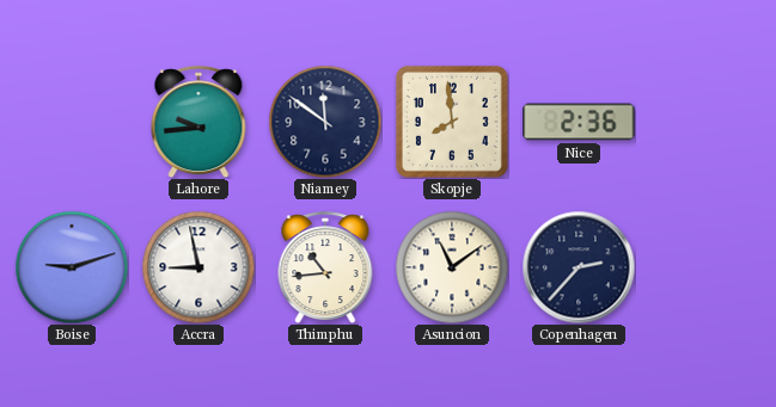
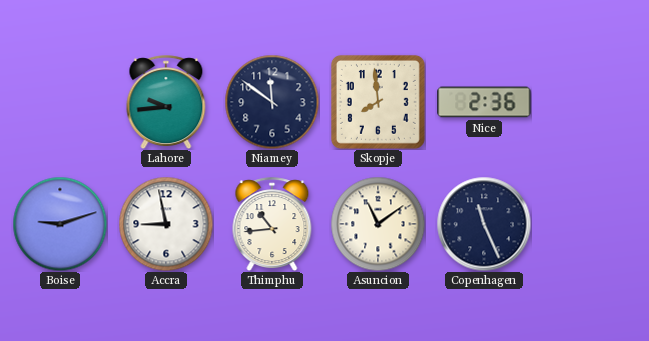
Copenhagen: 2:37 -> 11:26
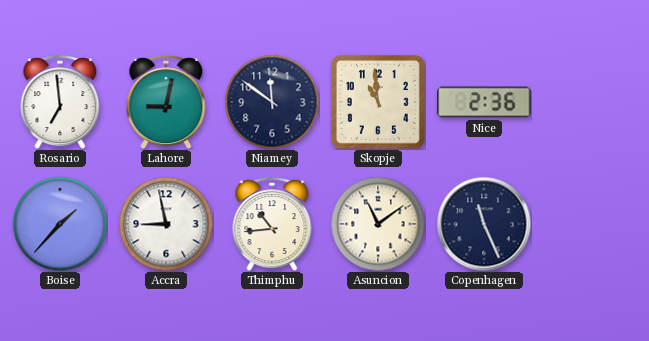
Rosario: none -> 6:59
Lahore: 9:44 -> 9:02
Skopje: 7:59 -> 10:59
Boise: 9:12 -> 1:37
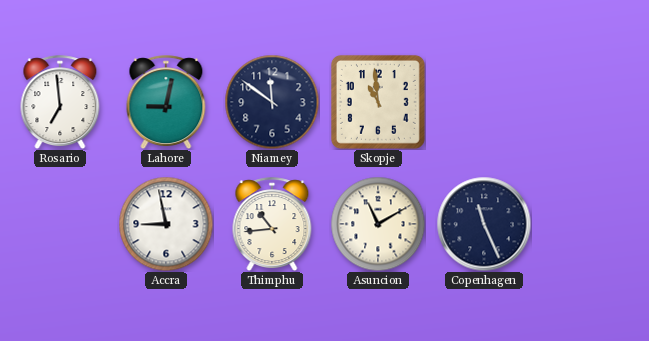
Nice: 2:36 -> none
Boise: 1:37 -> none
Asuncion: 11:09 -> 11:10
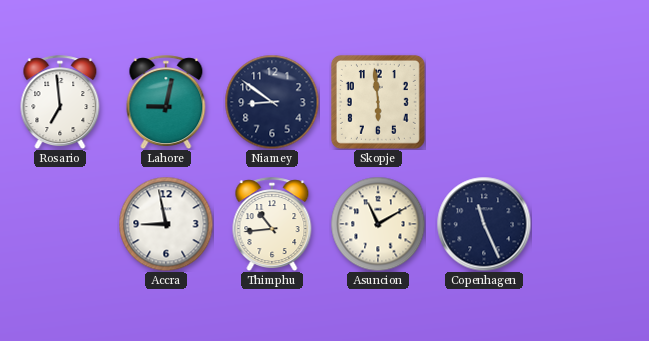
Niamey: 11:51 -> 8:51
Skopje: 10:59 -> 5:59
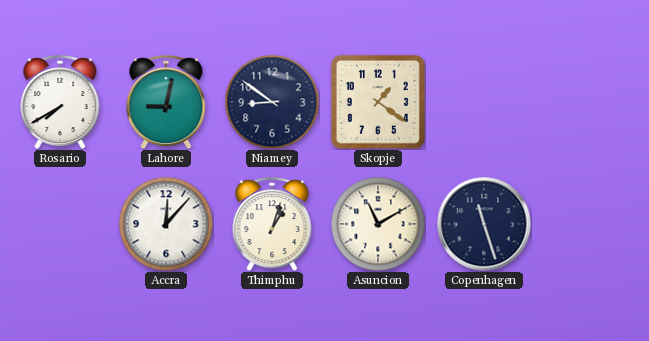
Rosario: 6:59 -> 7:40
Skopje: 5:59 -> 1:21
Accra: 8:58 -> 12:07
Thimphu: 10:44 -> 1:03
Copenhagen: 11:26 -> 11:27
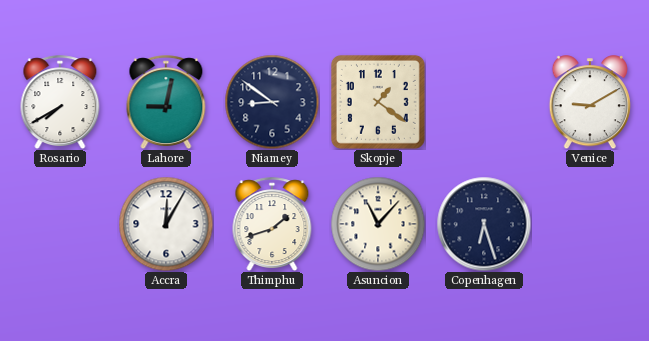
Venice: none -> 9:10
Accra: 12:07 -> 12:05
Thimphu: 1:03 -> 1:42
Asuncion: 11:10 -> 11:07
Copenhagen: 11:27 -> 6:27
